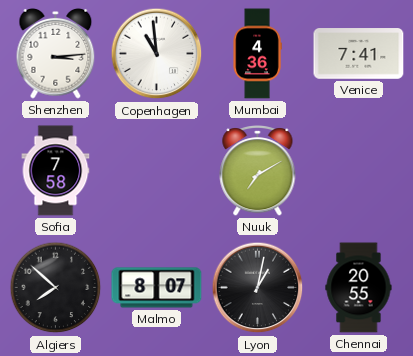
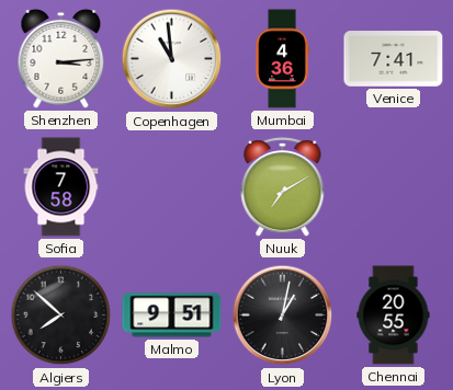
Malmo: 8:07 -> 9:51
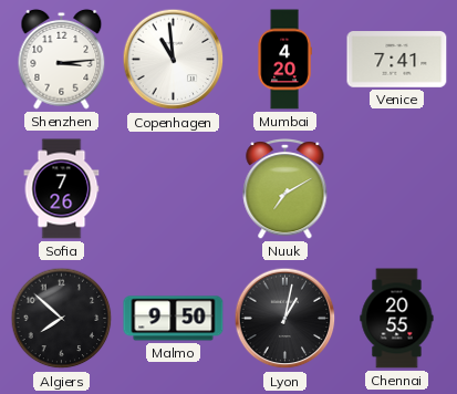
Mumbai: 4:36 -> 4:20
Sofia: 7:58 -> 7:26
Malmo: 9:51 -> 9:50
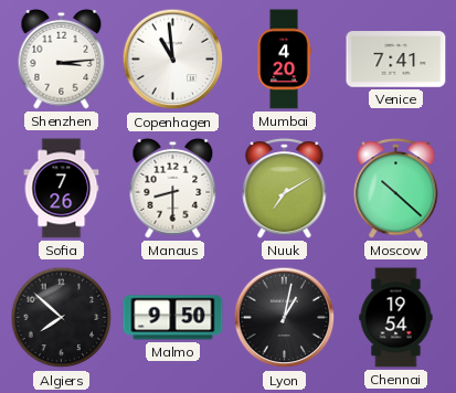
Manaus: none -> 8:30
Moscow: none -> 10:22
Chennai: 20:55 -> 19:54
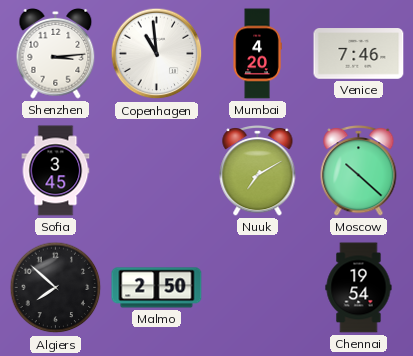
Venice: 7:41 -> 7:46
Sofia: 7:26 -> 3:45
Manaus: 8:30 -> none
Malmo: 9:50 -> 2:50
Lyon: 1:02 -> none
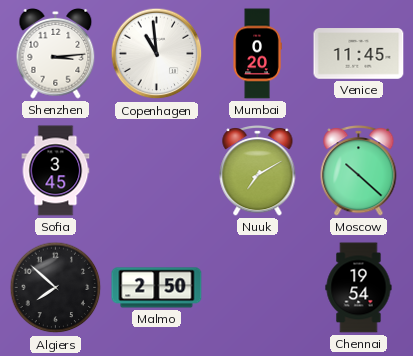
Mumbai: 4:20 -> 0:20
Venice: 7:46 -> 11:45
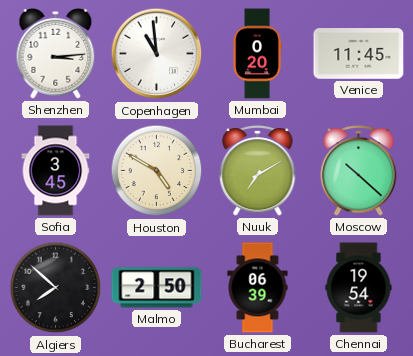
Houston: none -> 4:50
Bucharest: none -> 06:39
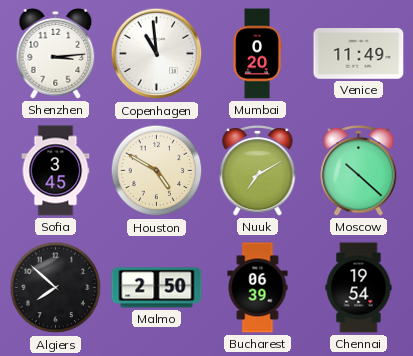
Venice: 11:45 -> 11:49
